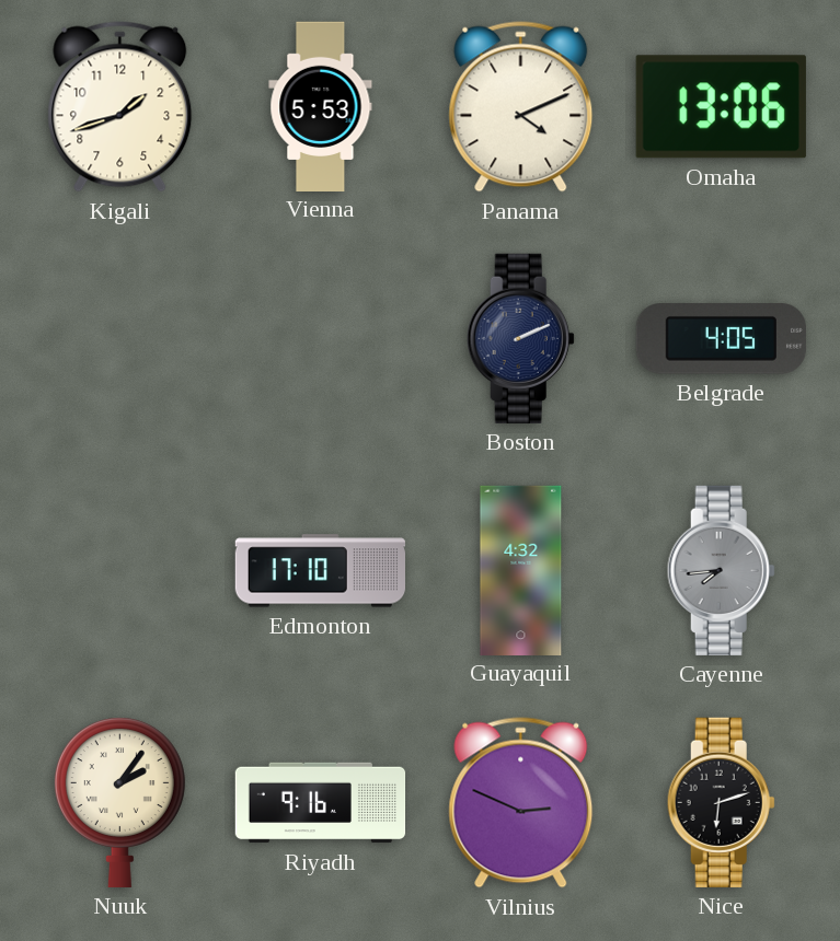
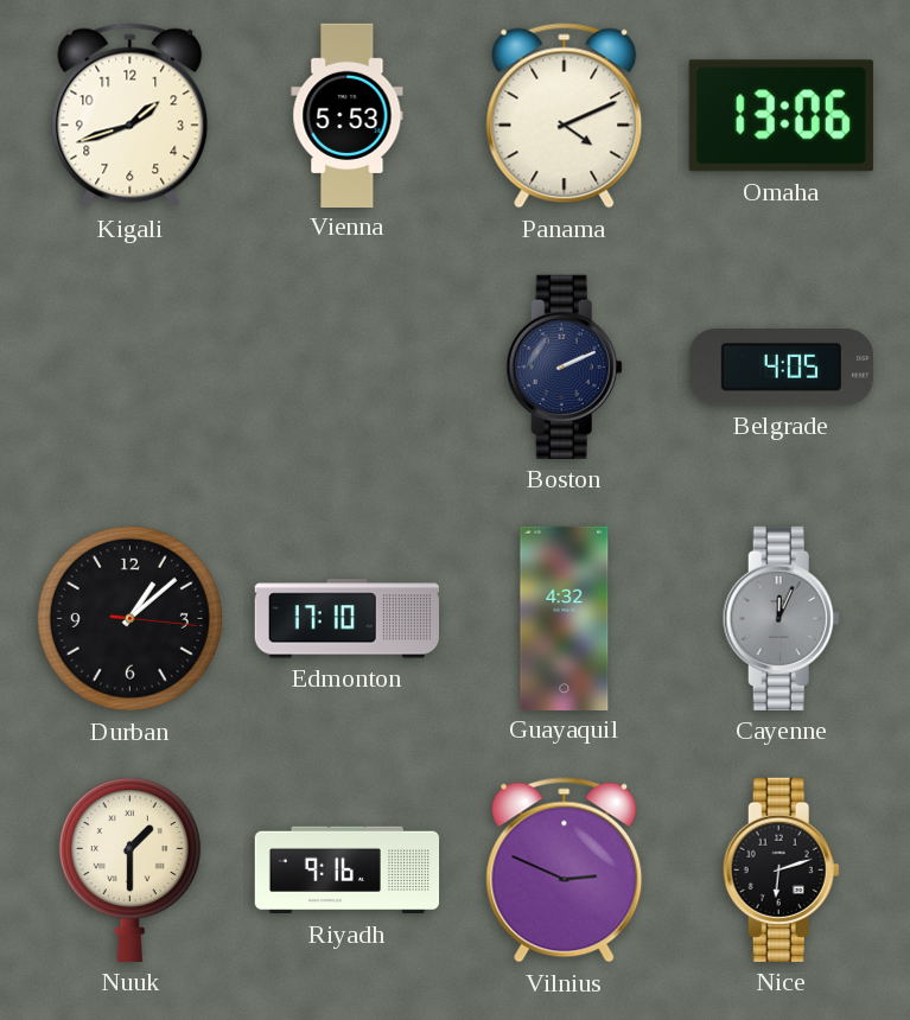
Durban: none -> 1:08
Cayenne: 7:44 -> 12:04
Nuuk: 2:06 -> 1:30
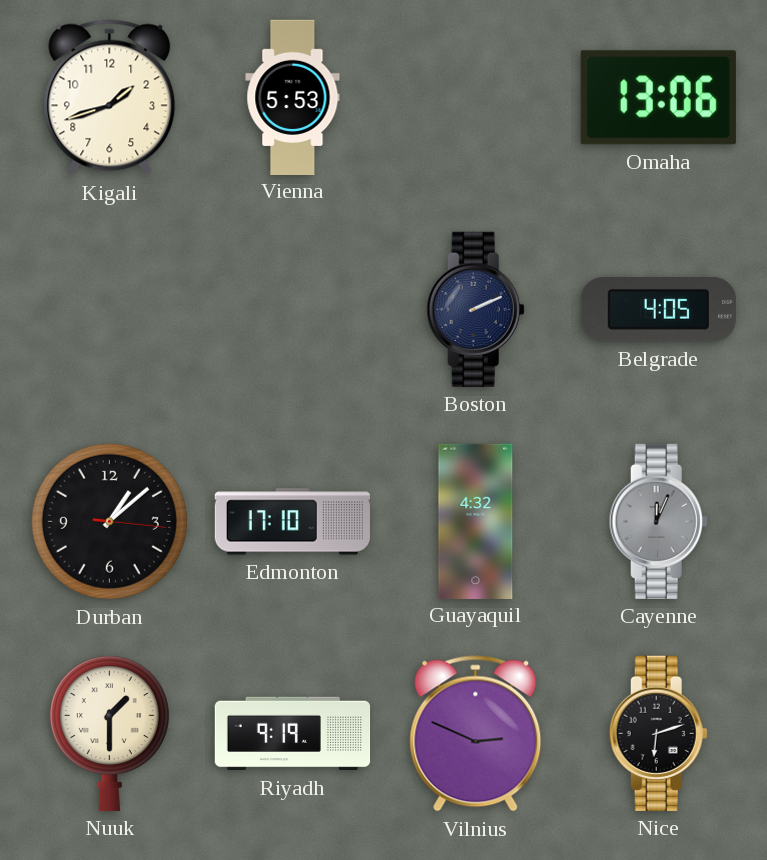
Panama: 4:11 -> none
Riyadh: 9:16 -> 9:19
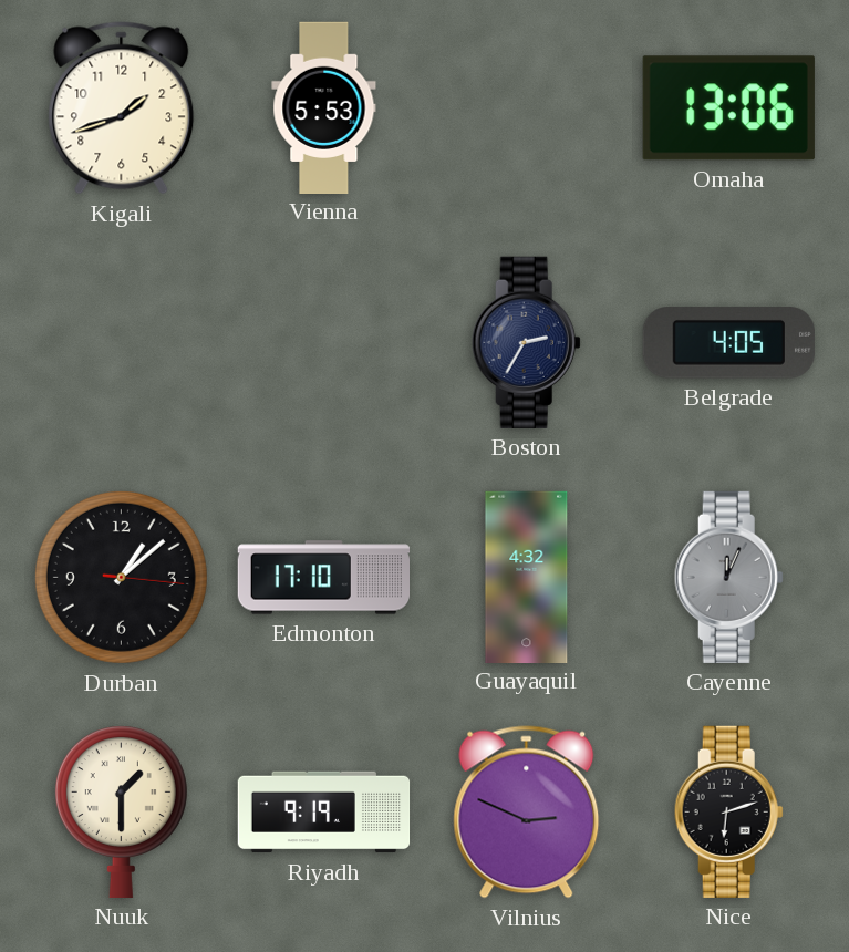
Boston: 2:11 -> 2:35
